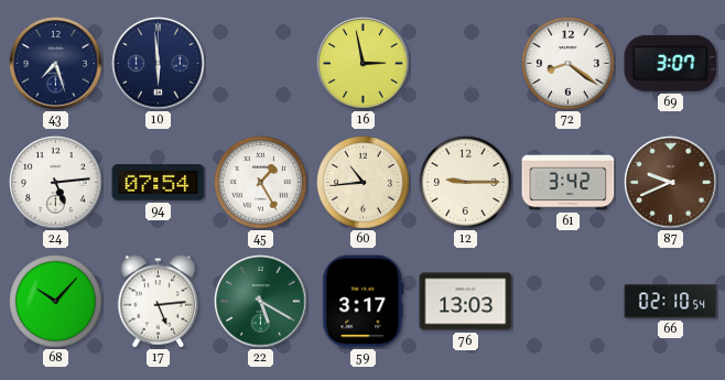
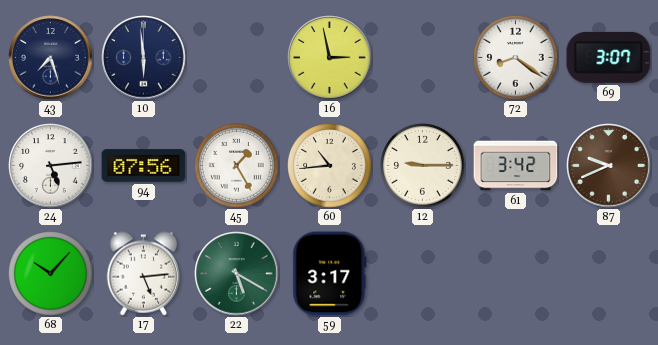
94: 07:54 -> 07:56
76: 13:03 -> none
66: 02:10 -> none
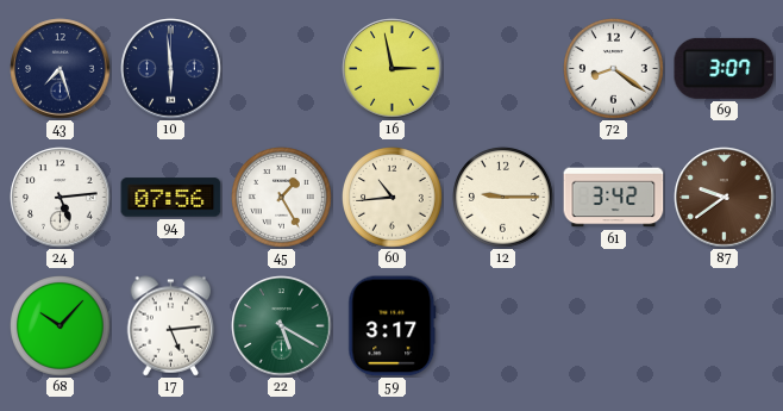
87: 9:41 -> 9:39
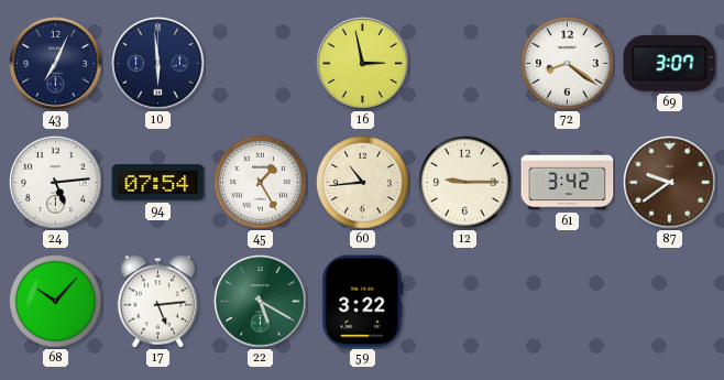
43: 7:27 -> 7:04
94: 07:56 -> 07:54
59: 3:17 -> 3:22
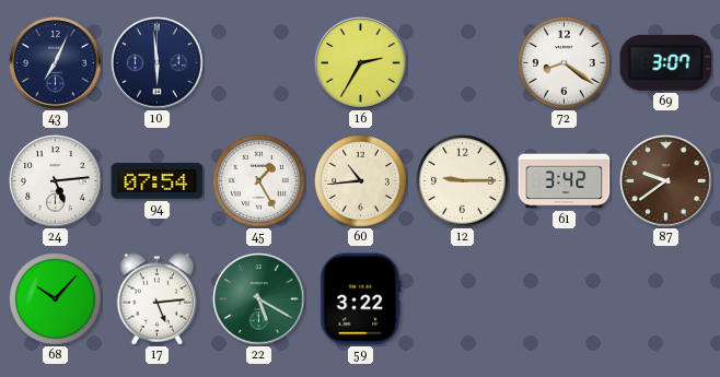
16: 2:58 -> 2:35
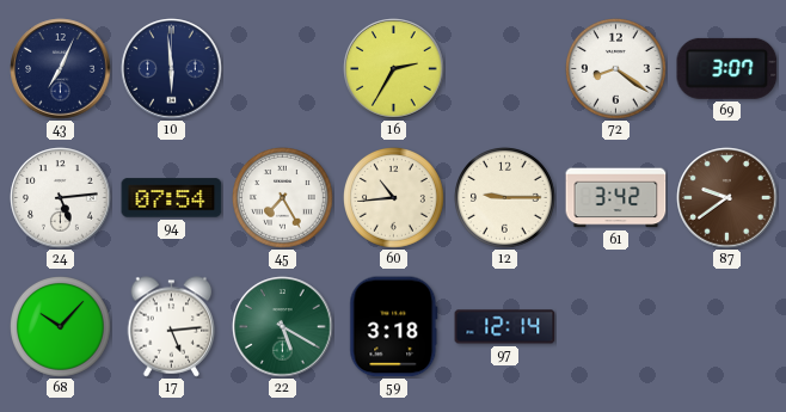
45: 1:25 -> 7:25
59: 3:22 -> 3:18
97: none -> 12:14
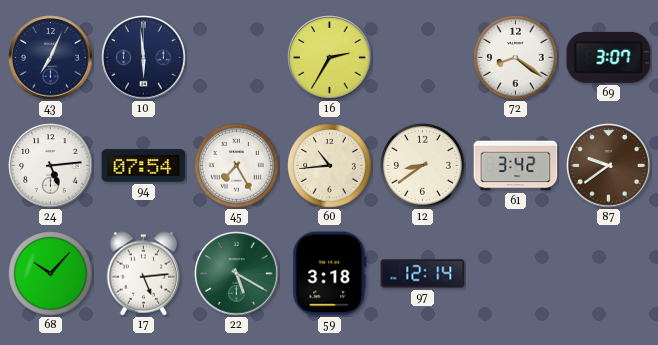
12: 9:15 -> 8:39
